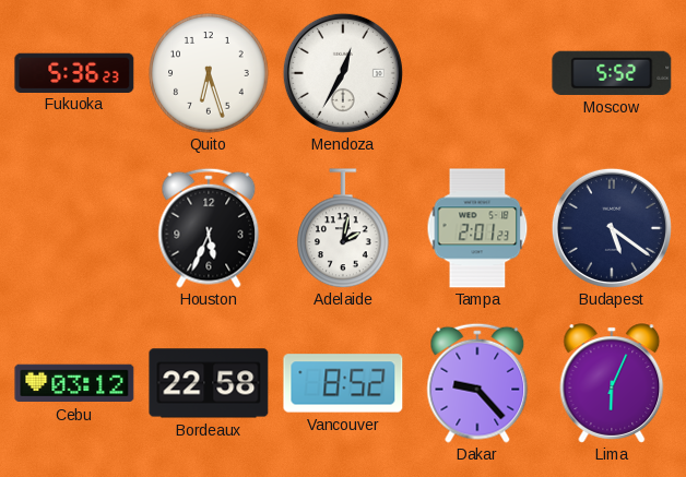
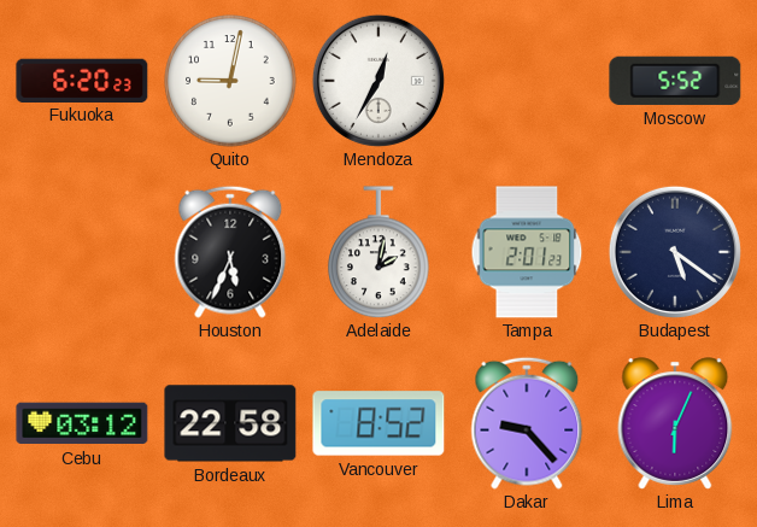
Fukuoka: 5:36 -> 6:20
Quito: 6:27 -> 9:02
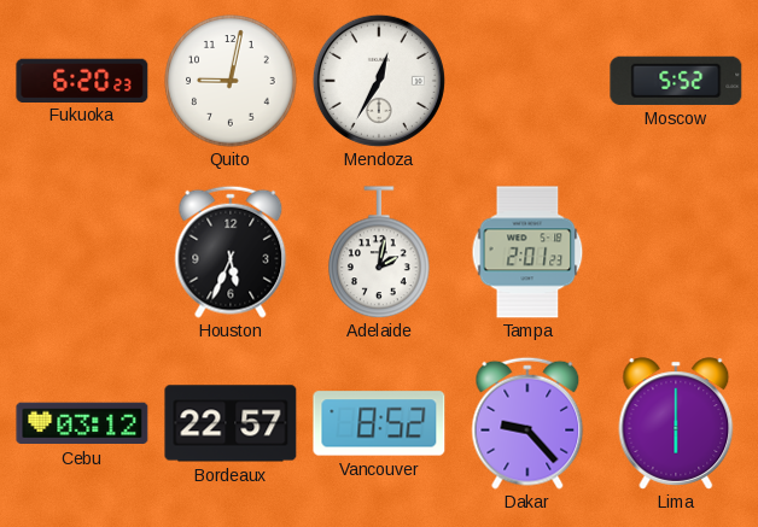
Budapest: 5:21 -> none
Bordeaux: 22:58 -> 22:57
Lima: 6:04 -> 6:00
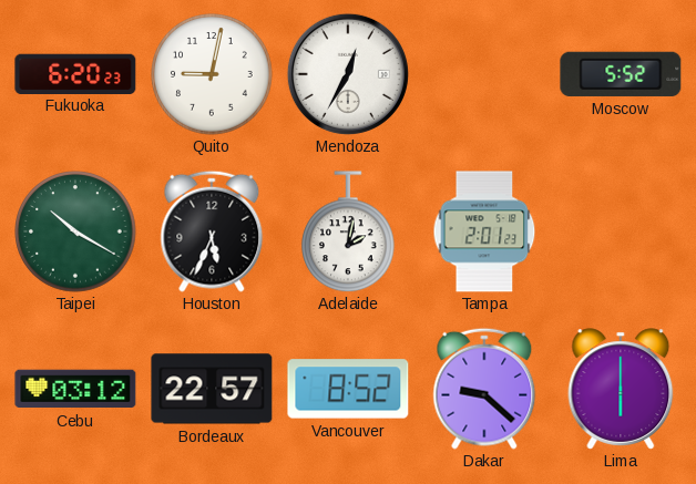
Taipei: none -> 10:20
Dakar: 9:23 -> 9:22
